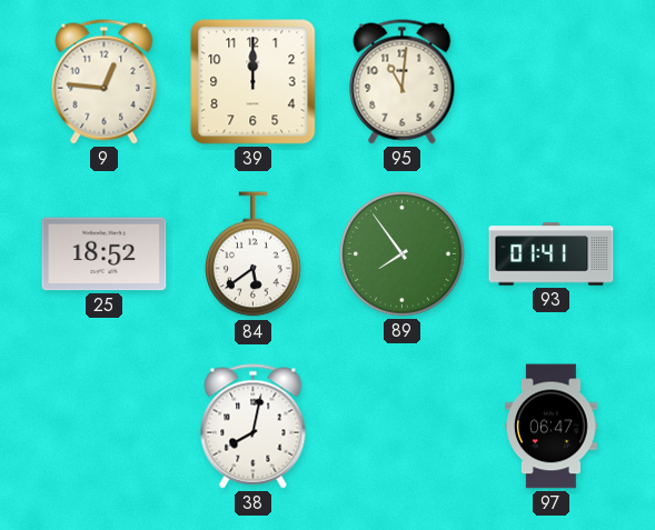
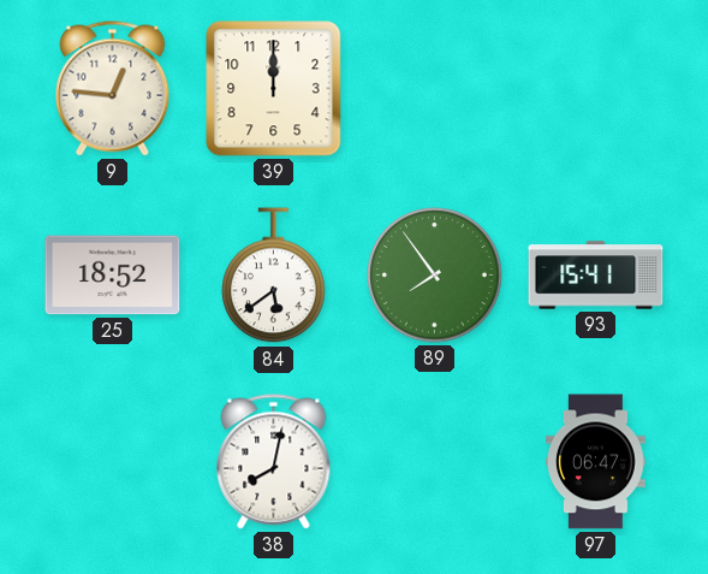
95: 11:01 -> none
93: 01:41 -> 15:41
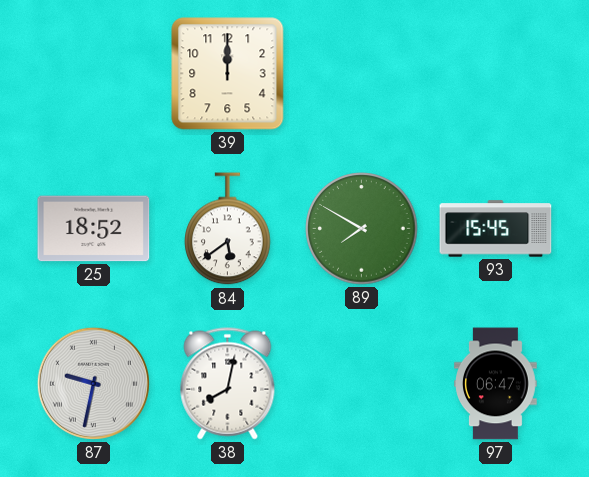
9: 12:46 -> none
89: 7:54 -> 7:50
93: 15:41 -> 15:45
87: none -> 9:32
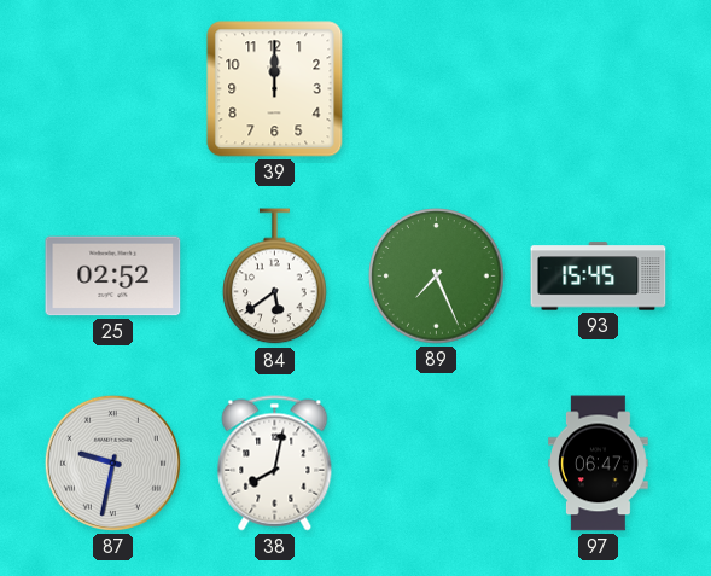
25: 18:52 -> 02:52
89: 7:50 -> 7:26
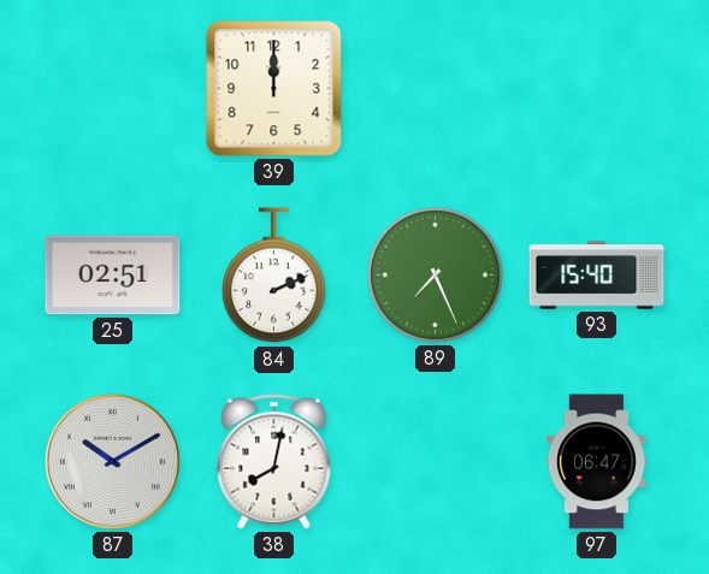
25: 02:52 -> 02:51
84: 5:39 -> 2:11
93: 15:45 -> 15:40
87: 9:32 -> 10:10
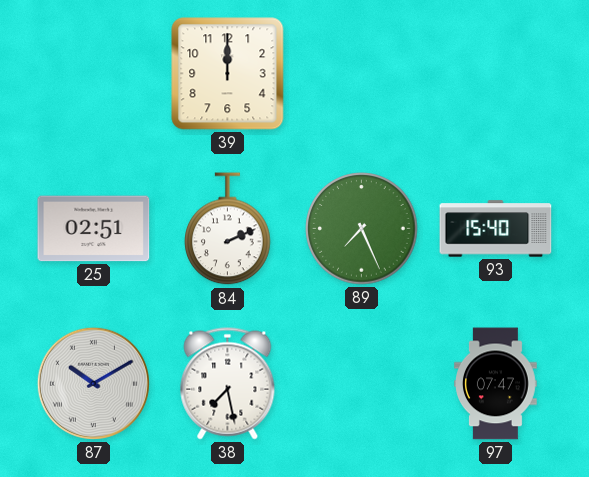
38: 8:02 -> 7:28
97: 06:47 -> 07:47
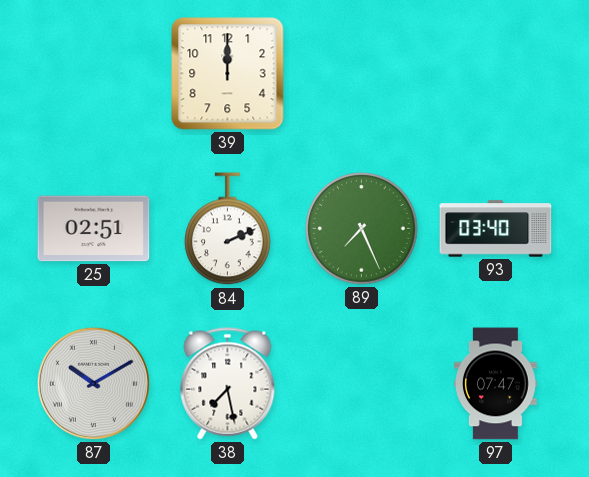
93: 15:40 -> 03:40
